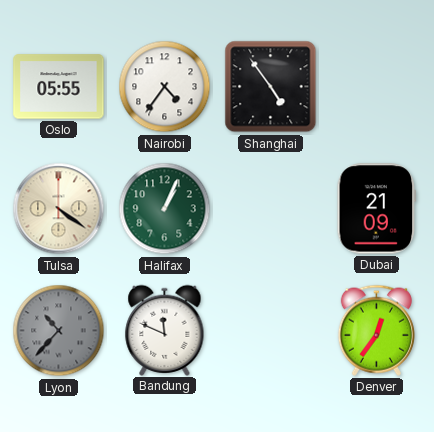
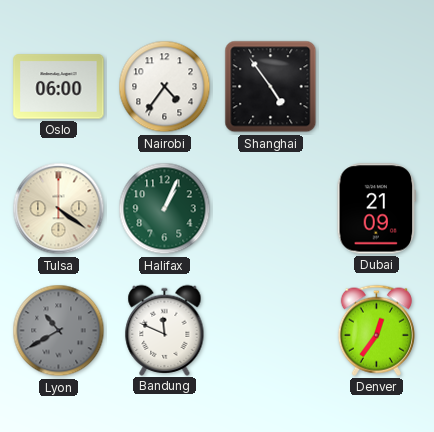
Oslo: 05:55 -> 06:00
Lyon: 10:37 -> 10:40
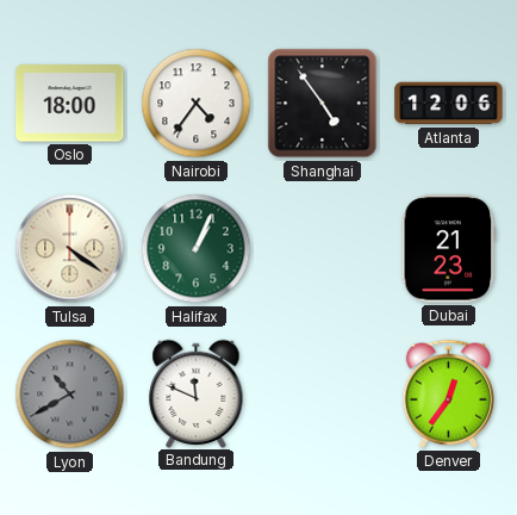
Oslo: 06:00 -> 18:00
Atlanta: none -> 12:06
Dubai: 21:09 -> 21:23
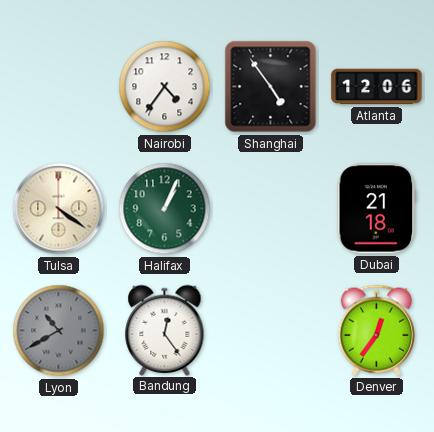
Oslo: 18:00 -> none
Dubai: 21:23 -> 21:18
Bandung: 11:49 -> 12:24
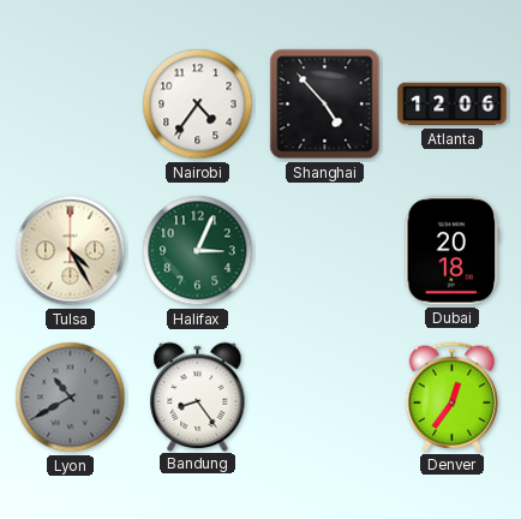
Shanghai: 4:54 -> 4:53
Tulsa: 4:21 -> 4:25
Halifax: 1:04 -> 3:04
Dubai: 21:18 -> 20:18
Bandung: 12:24 -> 8:24
